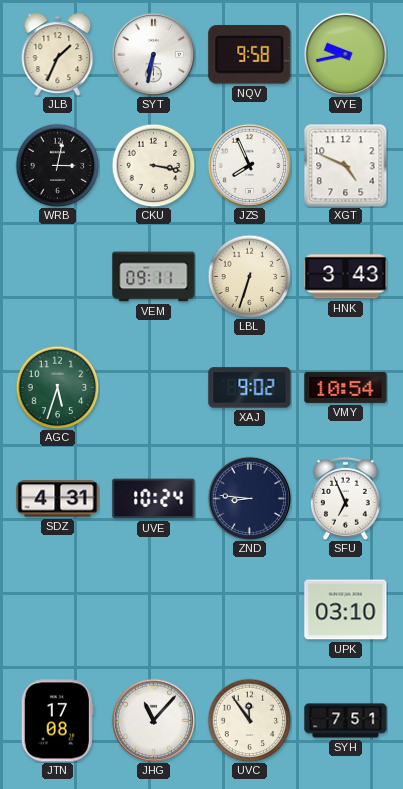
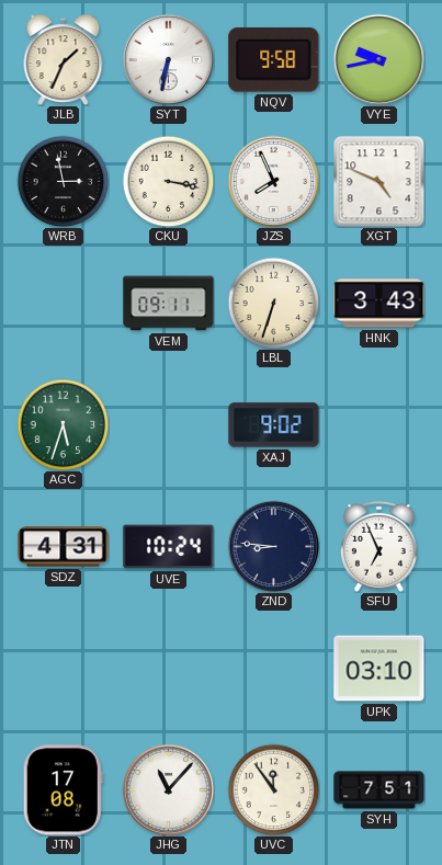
WRB: 3:02 -> 2:58
VMY: 10:54 -> none
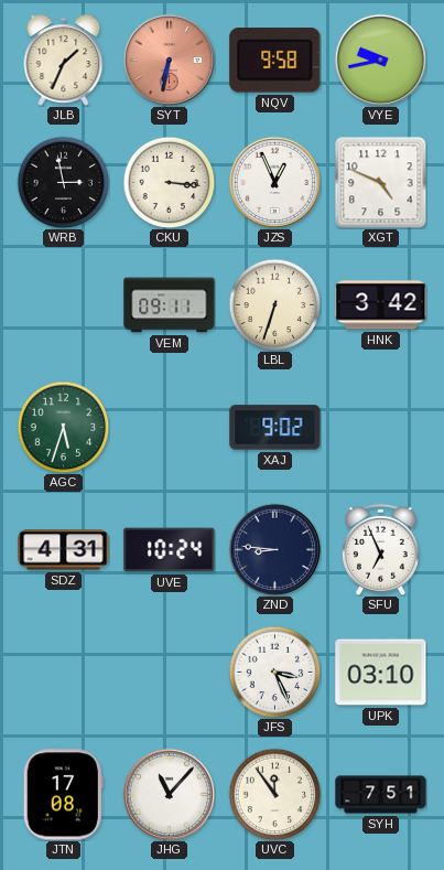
SYT dial: white -> salmon
CKU: 3:17 -> 3:16
JZS: 7:56 -> 12:56
HNK: 3:43 -> 3:42
JFS: none -> 3:26
